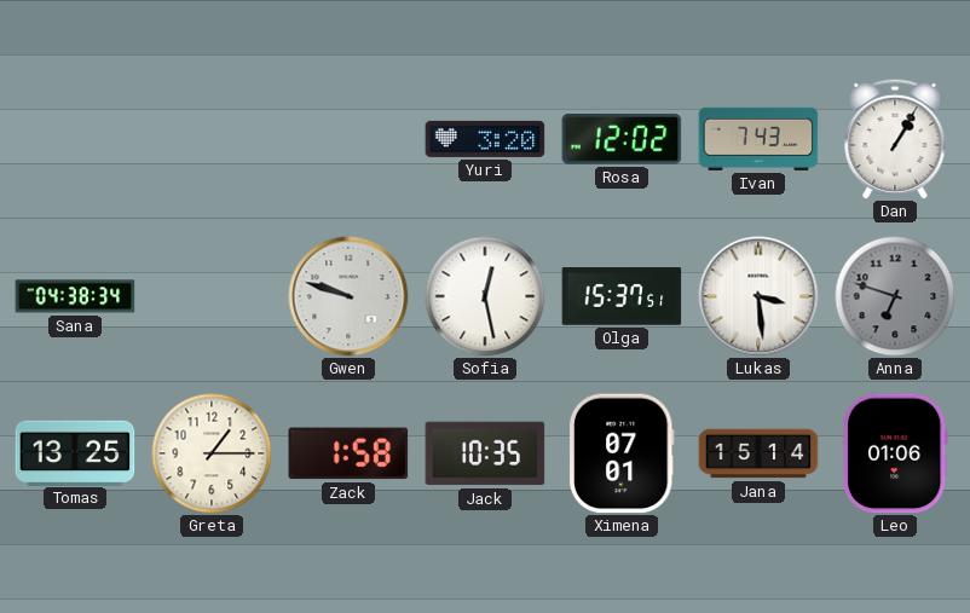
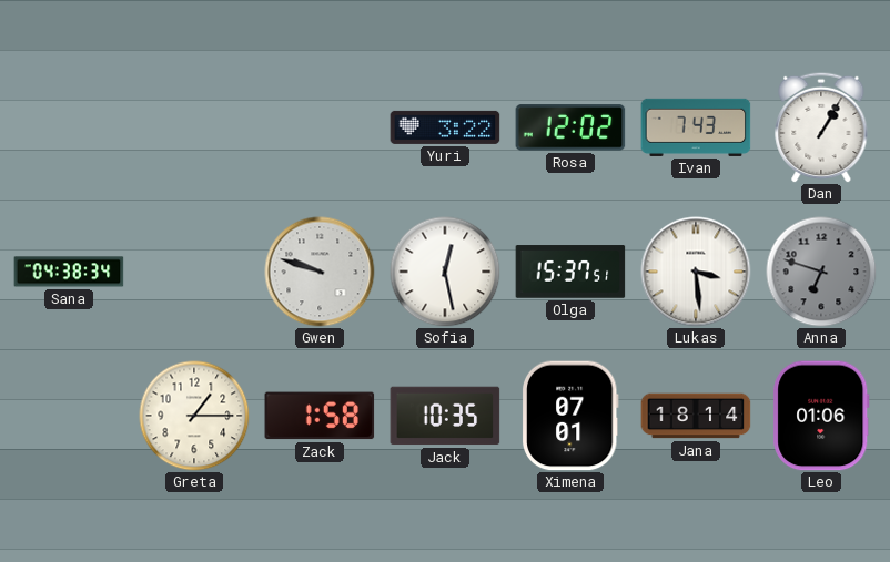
Yuri: 3:20 -> 3:22
Tomas: 13:25 -> none
Jana: 15:14 -> 18:14
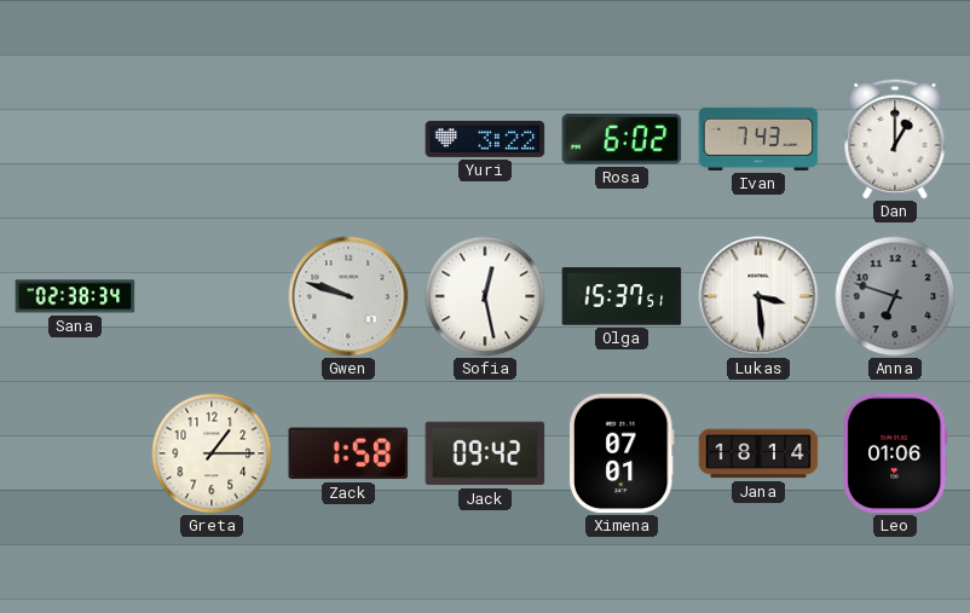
Rosa: 12:02 -> 6:02
Dan: 1:05 -> 1:00
Sana: 04:38 -> 02:38
Jack: 10:35 -> 09:42
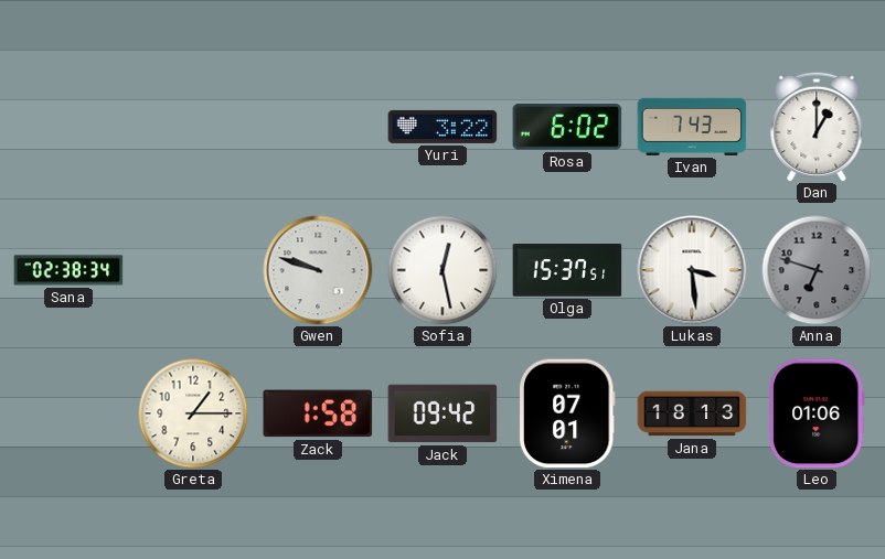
Jana: 18:14 -> 18:13
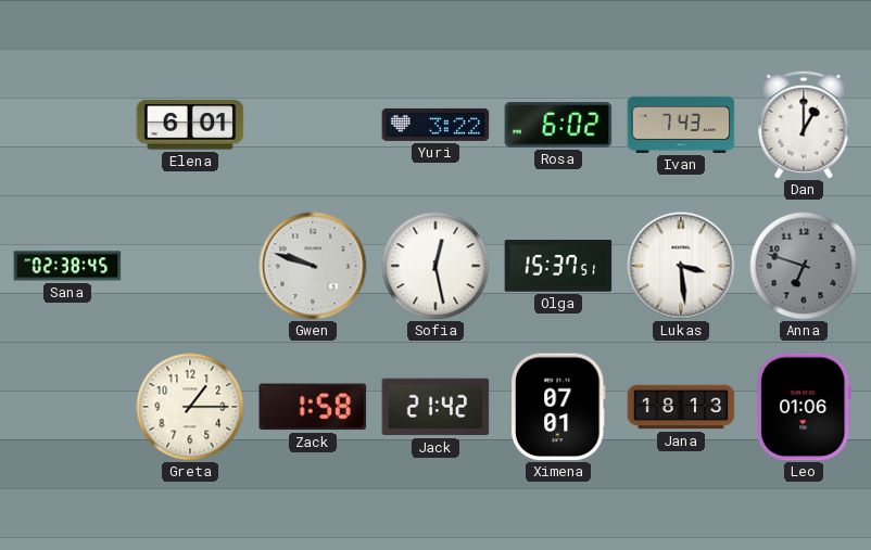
Elena: none -> 6:01
Sana: 02:38:34 -> 02:38:45
Jack: 09:42 -> 21:42
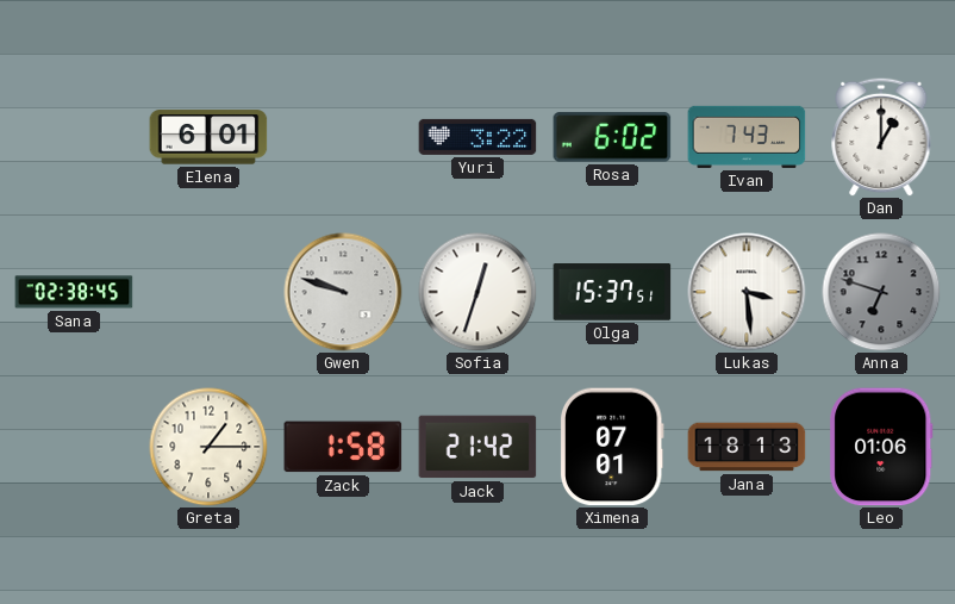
Sofia: 12:28 -> 12:33
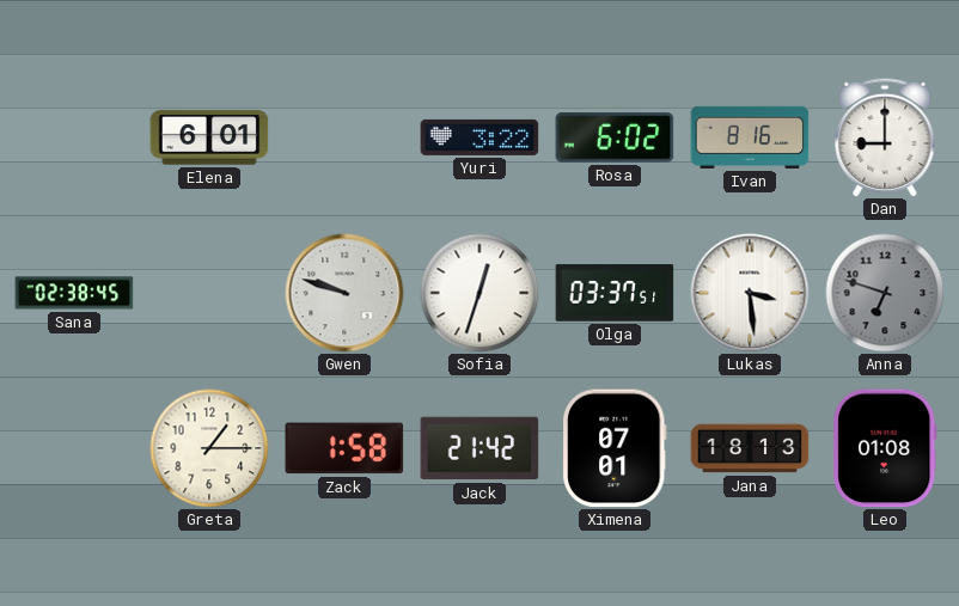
Ivan: 7:43 -> 8:16
Dan: 1:00 -> 9:00
Olga: 15:37 -> 03:37
Leo: 01:06 -> 01:08
